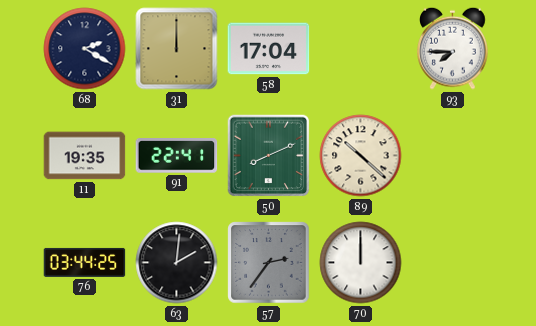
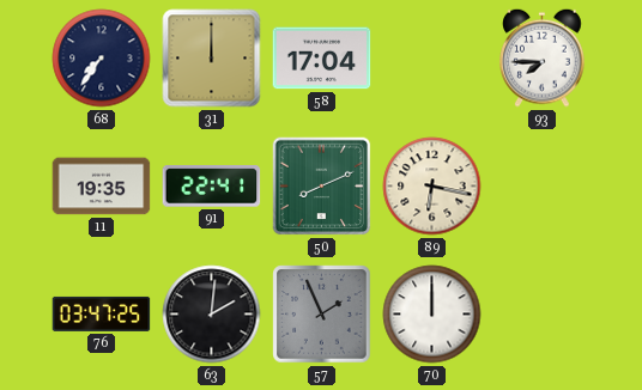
68: 2:20 -> 7:36
89: 10:22 -> 6:17
76: 03:44 -> 03:47
57: 2:36 -> 1:56
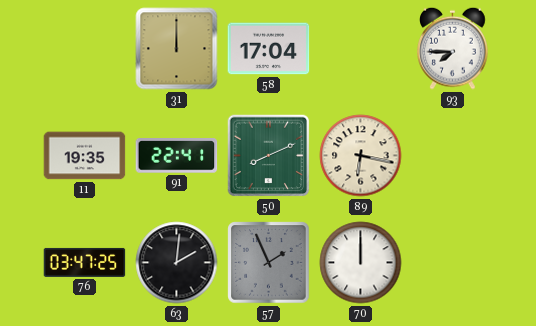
68: 7:36 -> none
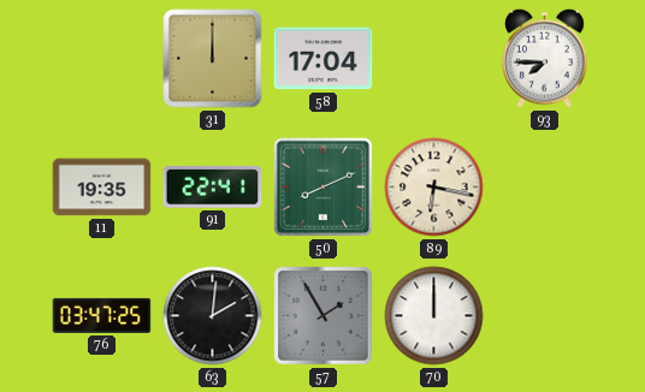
57: 1:56 -> 1:55
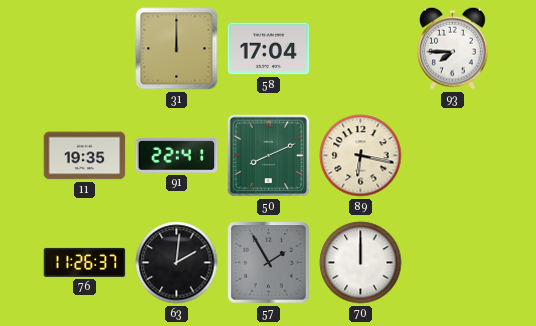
76: 03:47 -> 11:26
